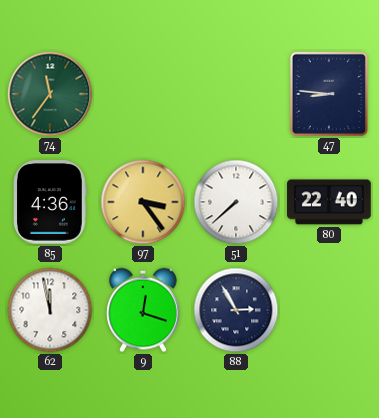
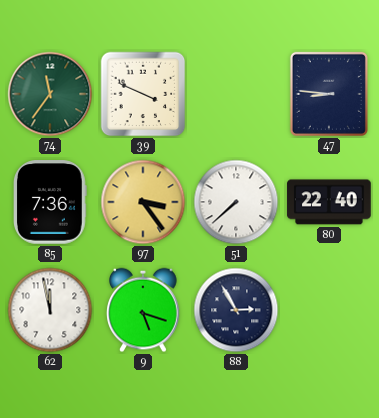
39: none -> 3:49
85: 4:36 -> 7:36
9: 12:18 -> 5:18
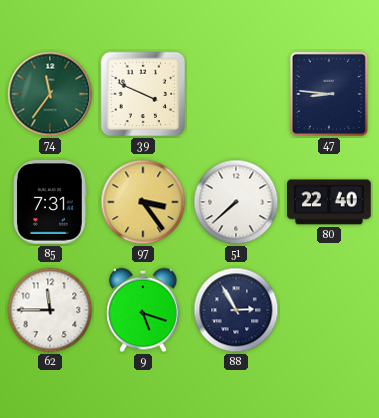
85: 7:36 -> 7:31
62: 11:58 -> 11:45
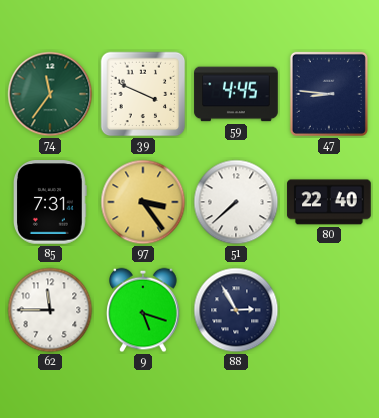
59: none -> 4:45
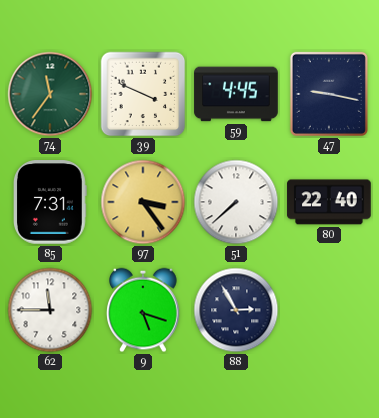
47: 8:46 -> 9:17
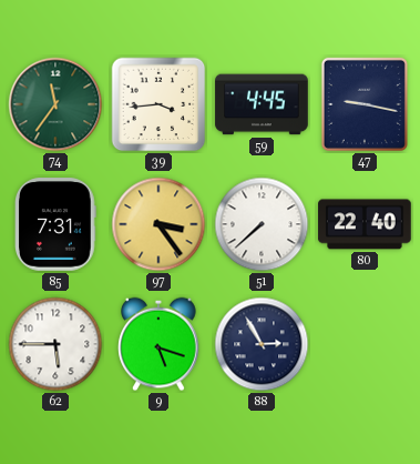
39: 3:49 -> 3:44
62: 11:45 -> 5:45
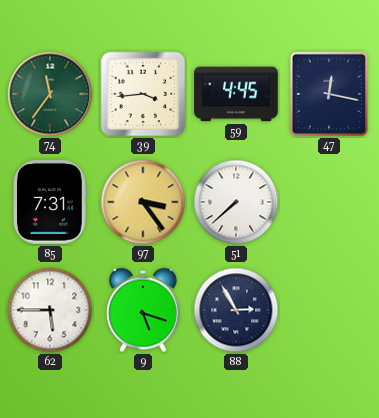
47: 9:17 -> 12:17
80: 22:40 -> none
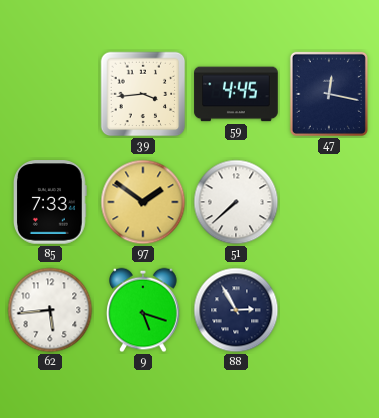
74: 11:36 -> none
85: 7:31 -> 7:33
97: 3:24 -> 1:51
62: 5:45 -> 5:44
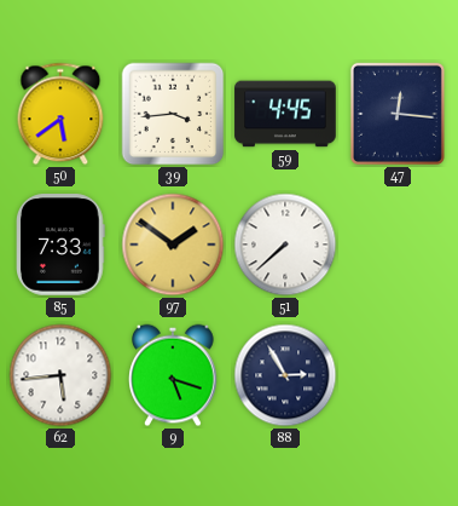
50: none -> 5:39
47: 12:17 -> 12:16
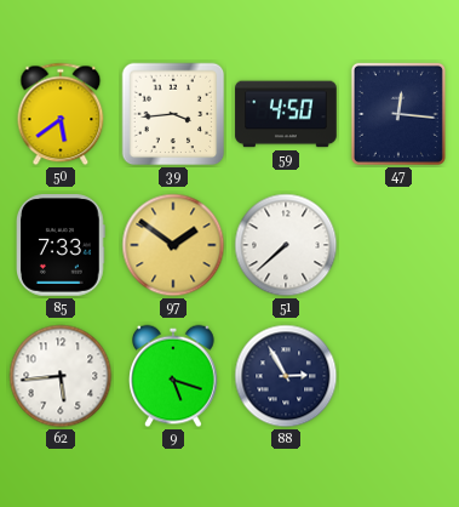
59: 4:45 -> 4:50
